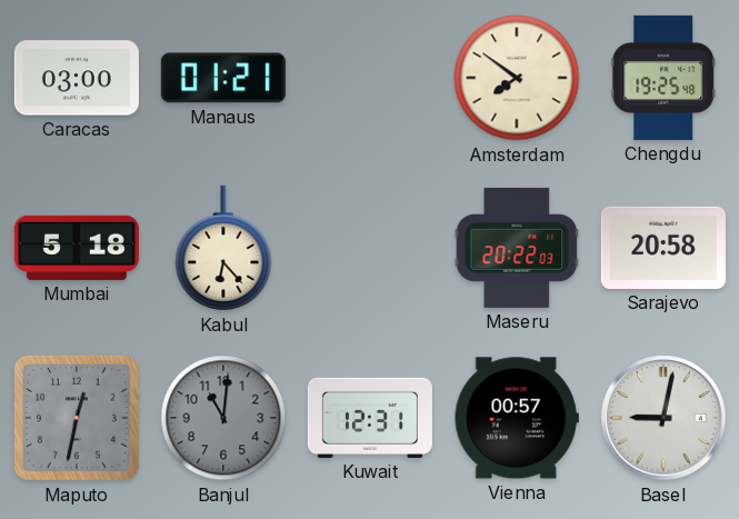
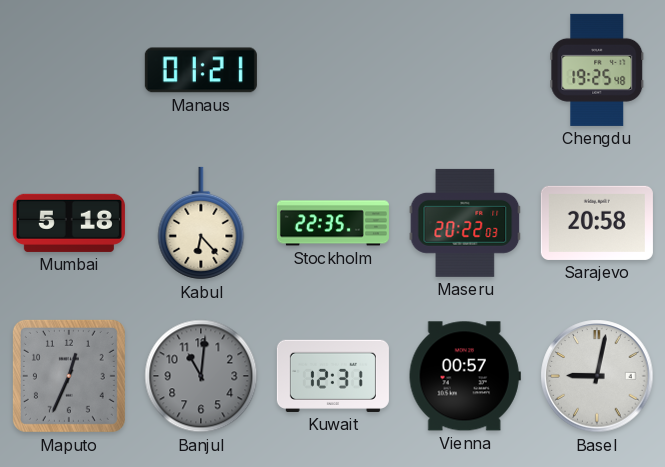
Caracas: 03:00 -> none
Amsterdam: 7:51 -> none
Stockholm: none -> 22:35
Maputo: 12:32 -> 12:34
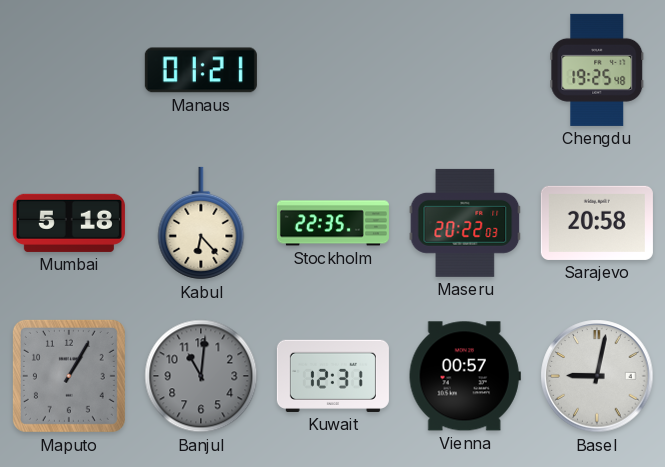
Maputo: 12:34 -> 1:05
